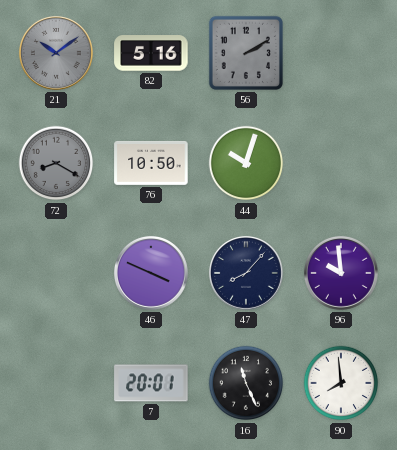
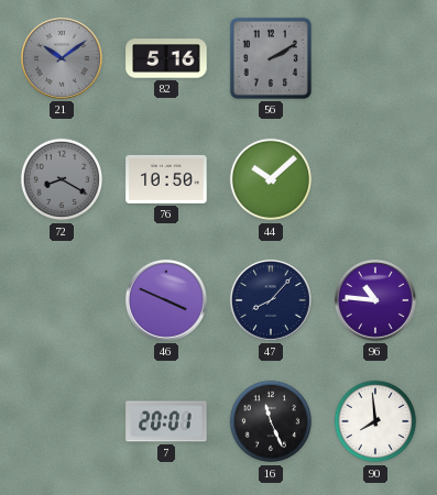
44: 10:03 -> 10:08
96: 9:59 -> 10:46
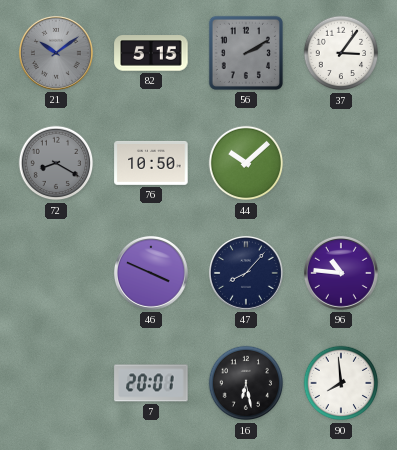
82: 5:16 -> 5:15
37: none -> 3:06
16: 11:26 -> 6:28
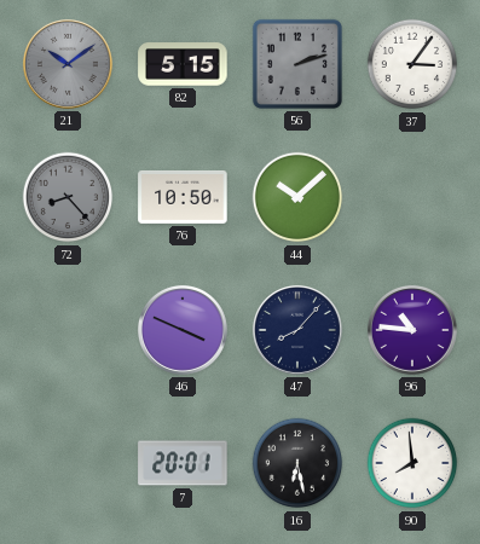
56: 2:10 -> 2:12
72: 8:20 -> 8:23
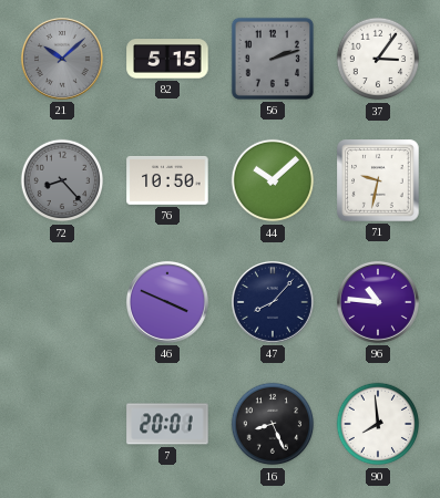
21: 10:09 -> 10:08
71: none -> 9:32
16: 6:28 -> 8:26
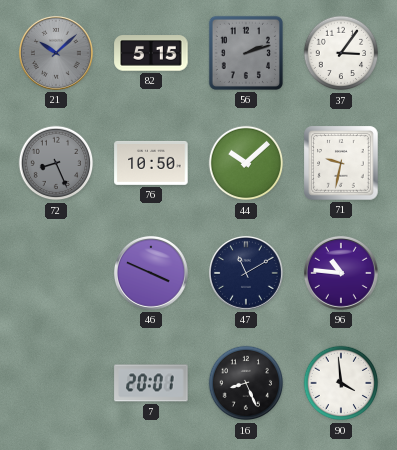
72: 8:23 -> 8:26
47: 8:07 -> 11:10
90: 7:59 -> 3:59
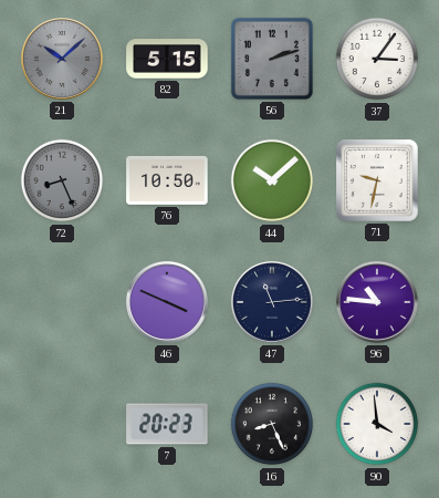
47: 11:10 -> 11:14
7: 20:01 -> 20:23
